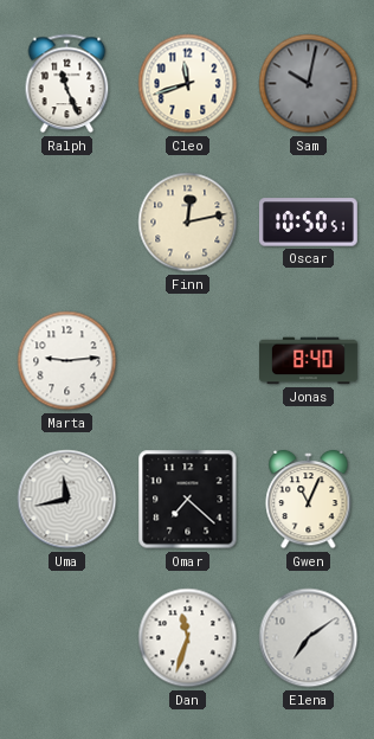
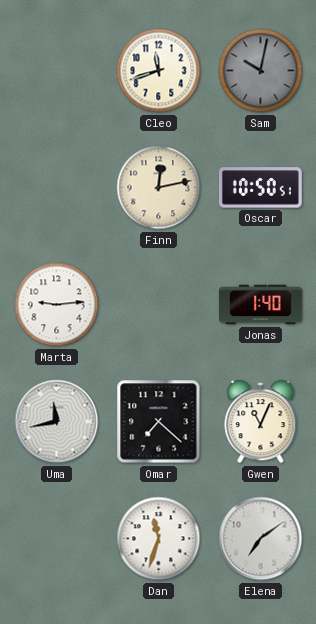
Ralph: 11:26 -> none
Jonas: 8:40 -> 1:40
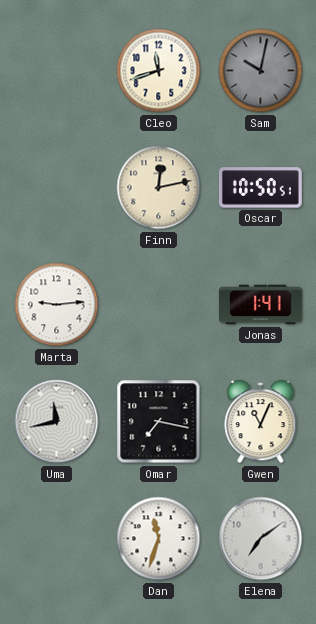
Jonas: 1:40 -> 1:41
Omar: 7:22 -> 7:17
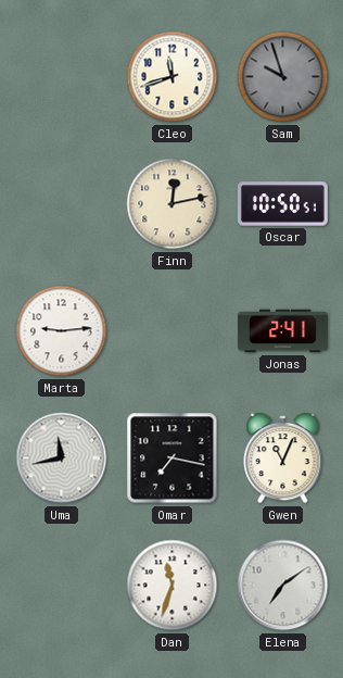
Sam: 10:02 -> 9:57
Jonas: 1:41 -> 2:41
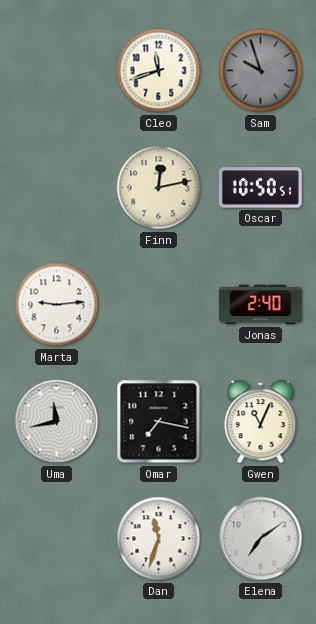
Jonas: 2:41 -> 2:40
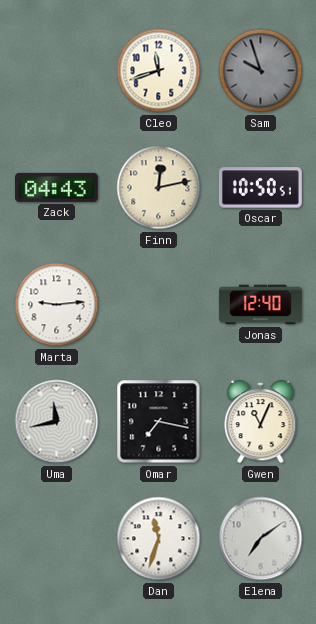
Zack: none -> 04:43
Jonas: 2:40 -> 12:40
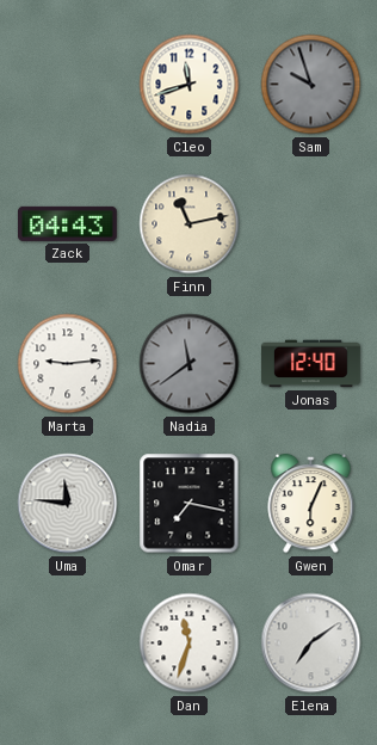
Finn: 12:13 -> 11:13
Oscar: 10:50 -> none
Nadia: none -> 11:39
Uma: 11:43 -> 11:46
Gwen: 11:04 -> 6:04
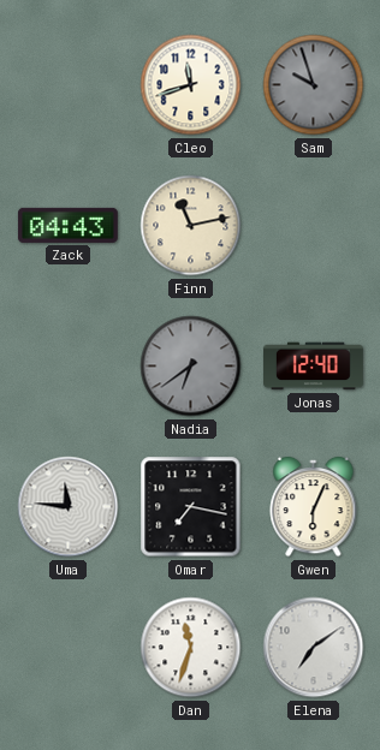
Marta: 9:14 -> none
Nadia: 11:39 -> 6:39
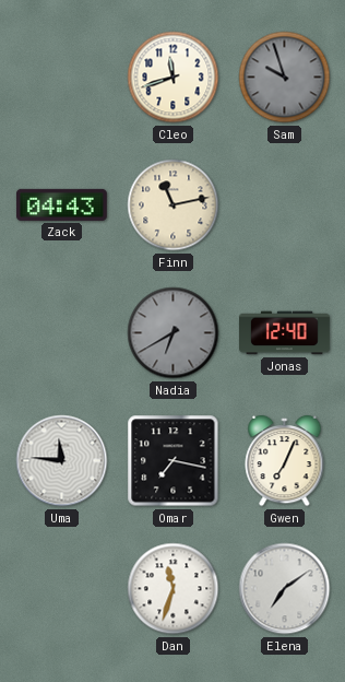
Nadia: 6:39 -> 6:40
Gwen: 6:04 -> 7:04
